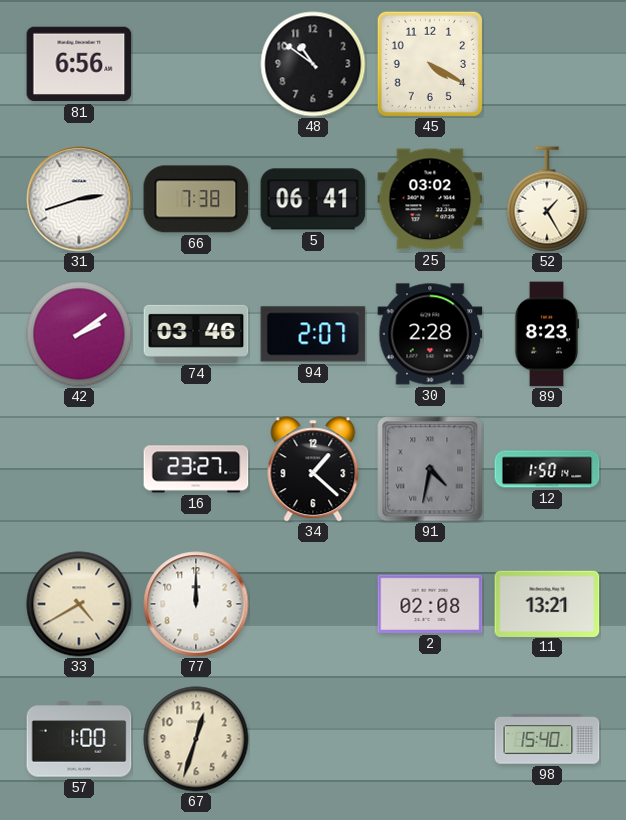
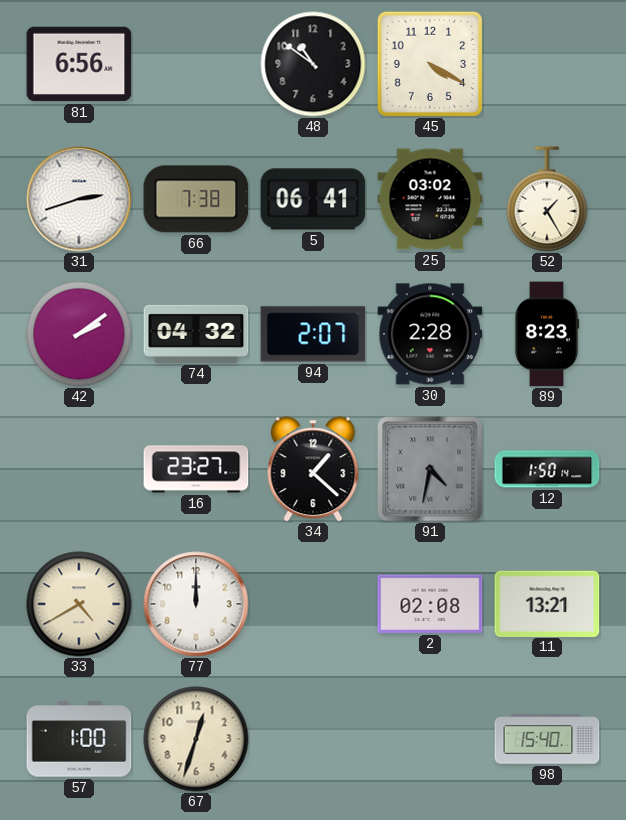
74: 03:46 -> 04:32
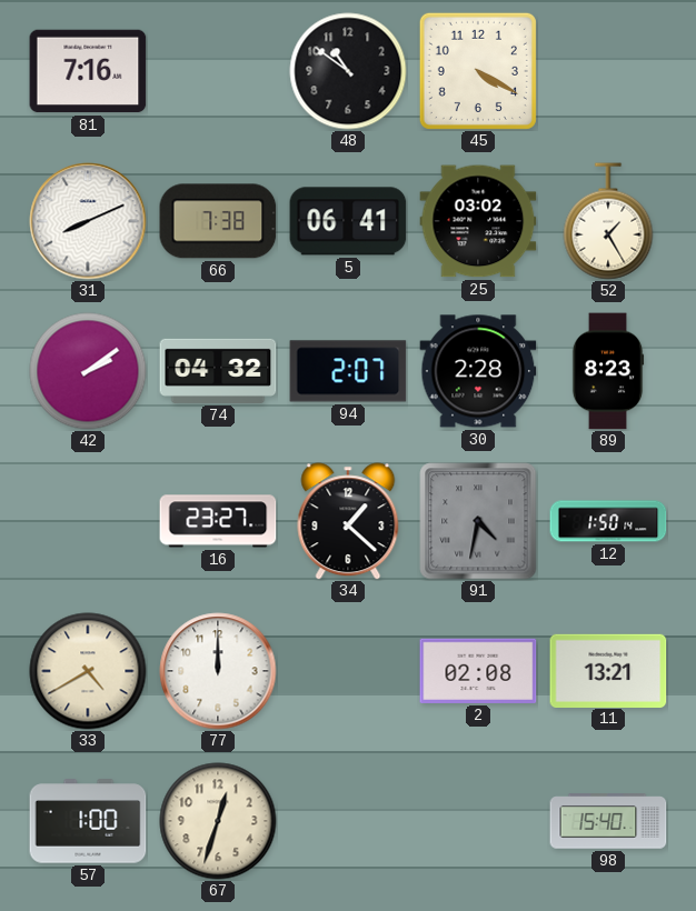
81: 6:56 -> 7:16
31: 2:42 -> 8:11
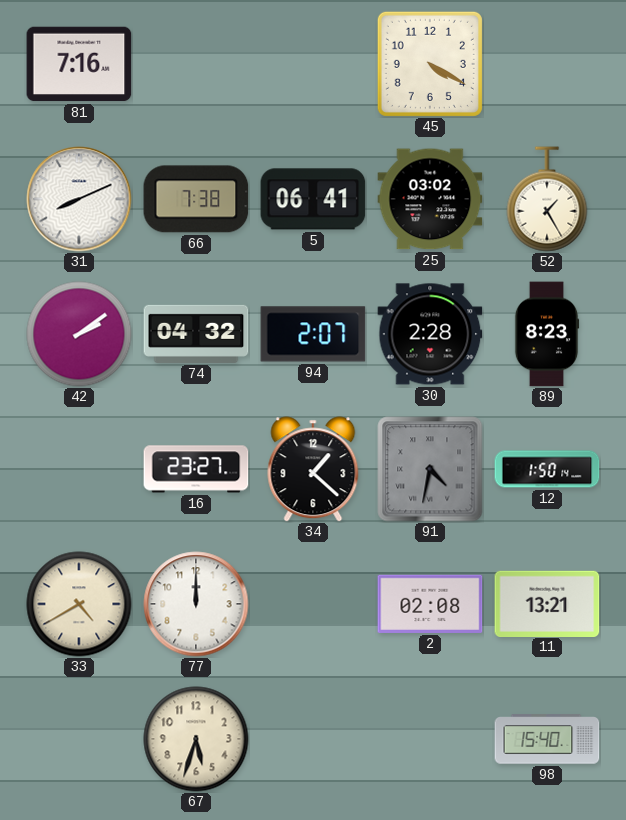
48: 10:51 -> none
57: 1:00 -> none
67: 12:33 -> 5:33
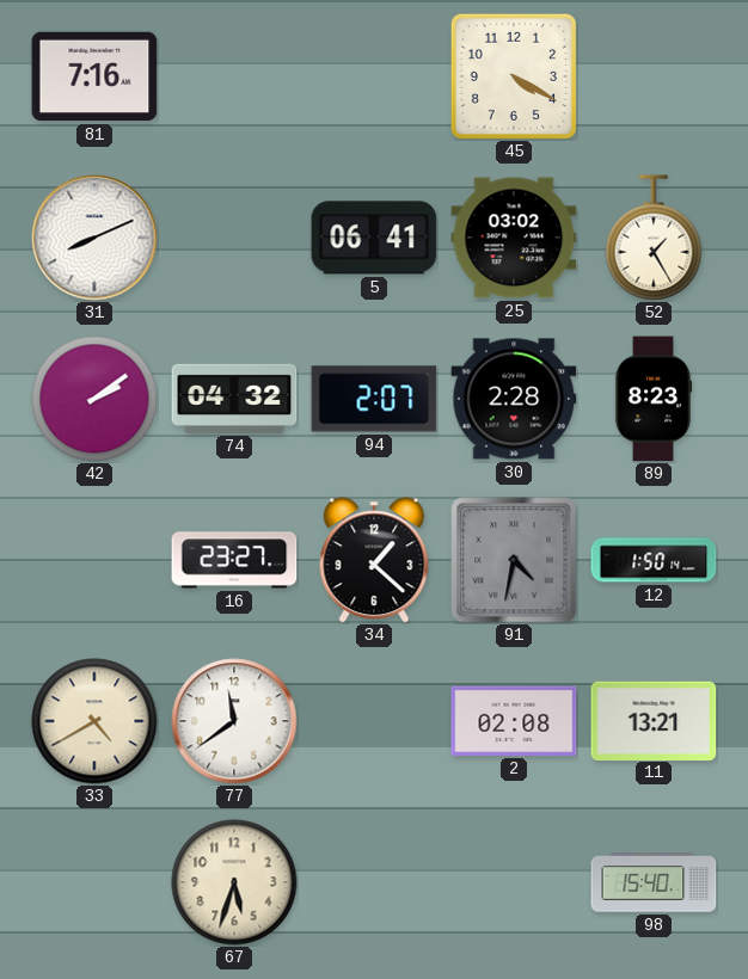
66: 7:38 -> none
77: 12:00 -> 11:39
